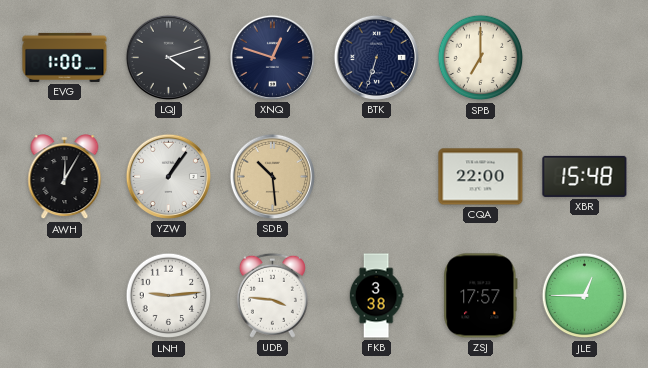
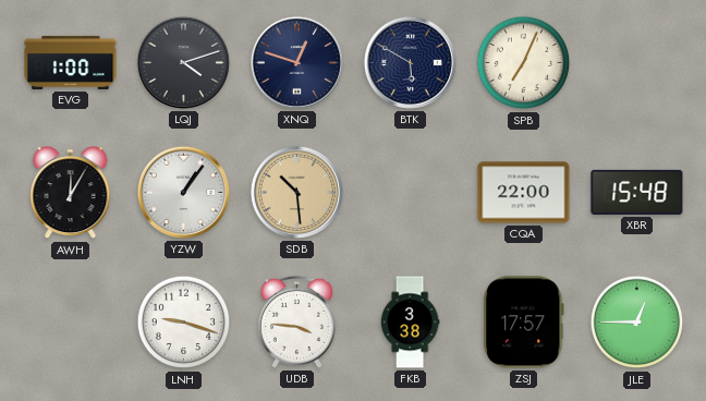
BTK: 6:33 -> 5:50
SPB: 7:00 -> 7:04
LNH: 9:14 -> 9:18
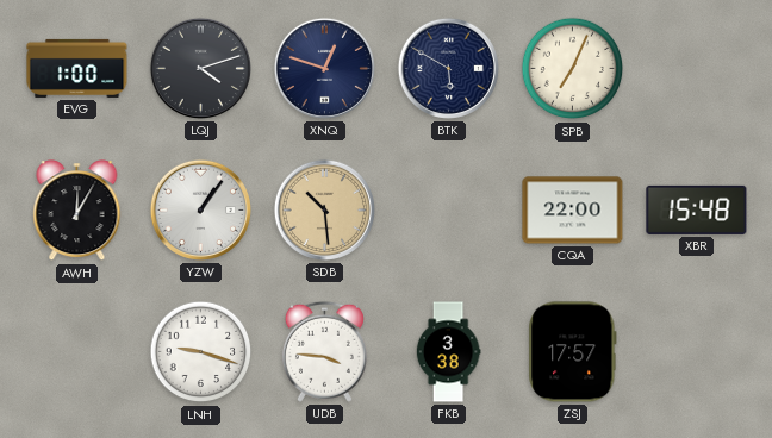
JLE: 12:45 -> none
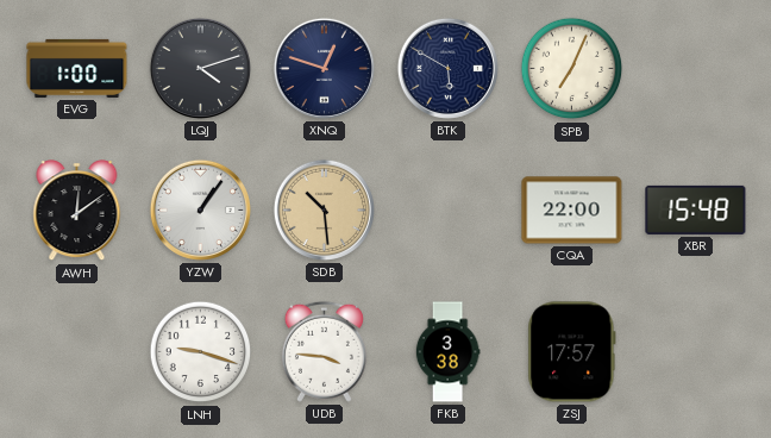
AWH: 12:05 -> 12:09
